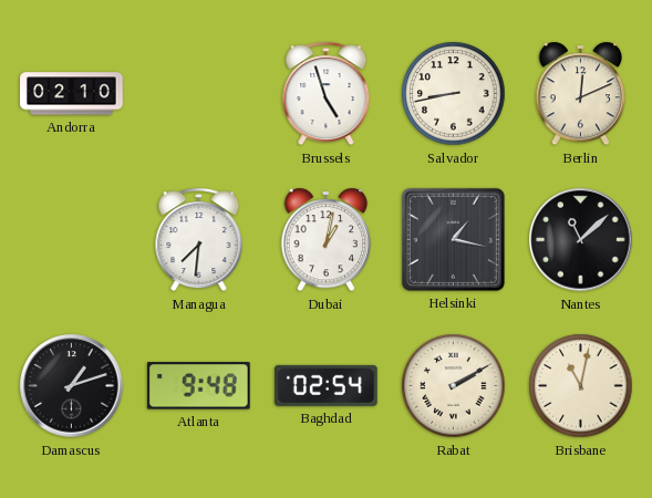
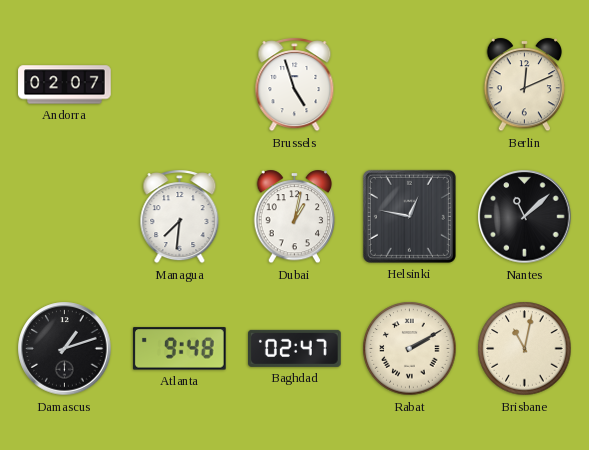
Andorra: 02:10 -> 02:07
Salvador: 8:43 -> none
Helsinki: 1:17 -> 12:47
Baghdad: 02:54 -> 02:47
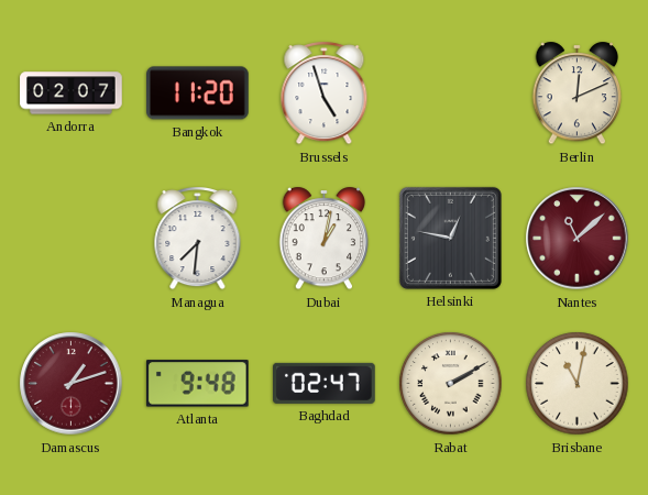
Bangkok: none -> 11:20
Nantes dial: black -> burgundy
Damascus dial: black -> burgundy
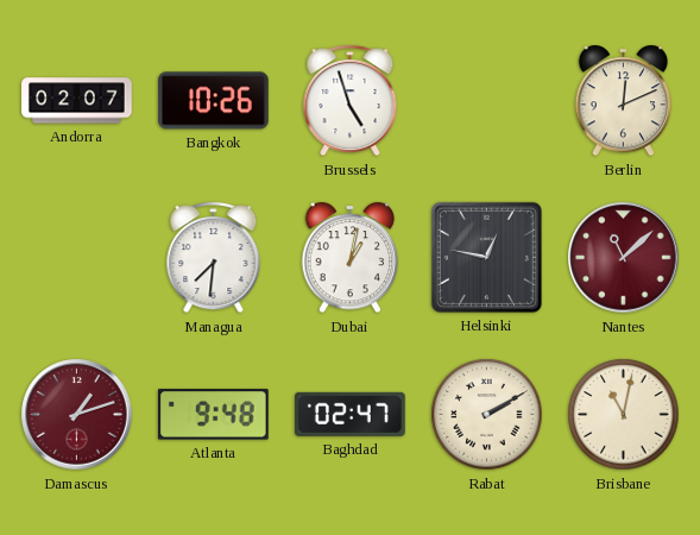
Bangkok: 11:20 -> 10:26
